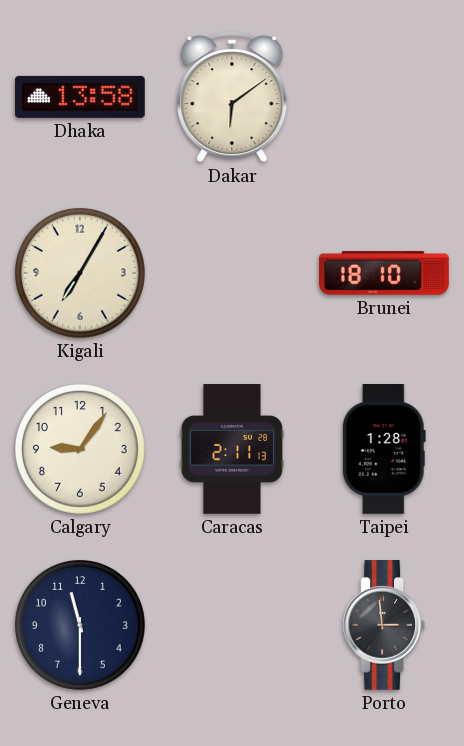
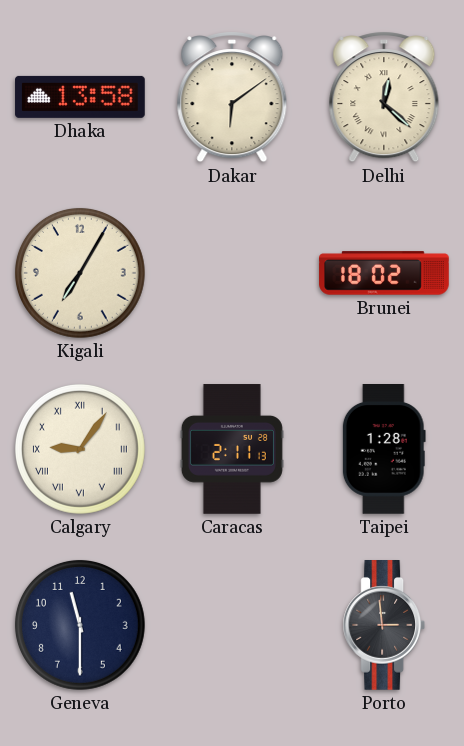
Delhi: none -> 12:22
Brunei: 18:10 -> 18:02
Calgary numerals: Arabic -> Roman
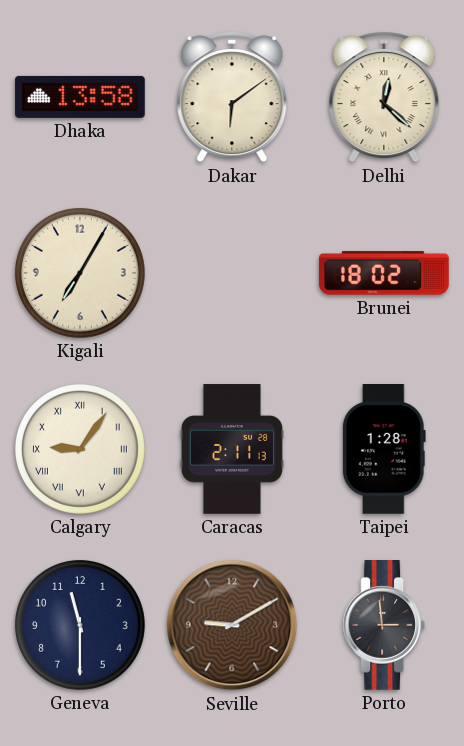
Seville: none -> 9:10
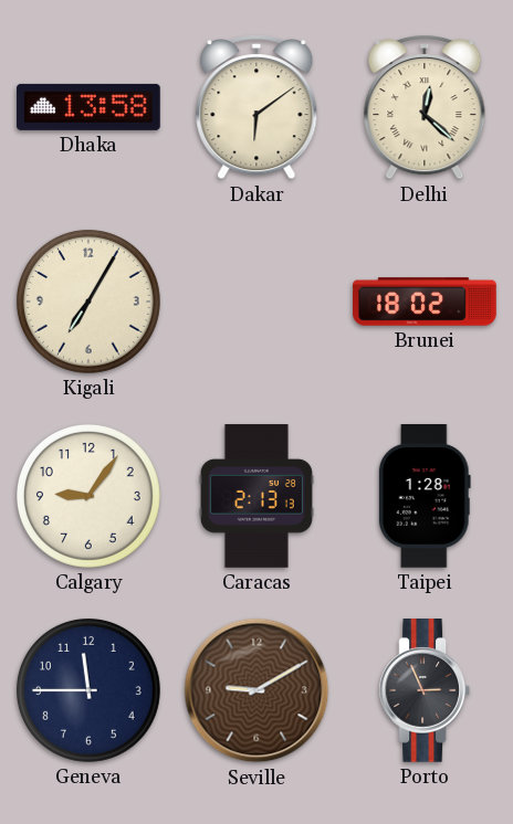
Calgary numerals: Roman -> Arabic
Caracas: 2:11 -> 2:13
Geneva: 11:30 -> 11:45
Porto: 2:59 -> 2:56
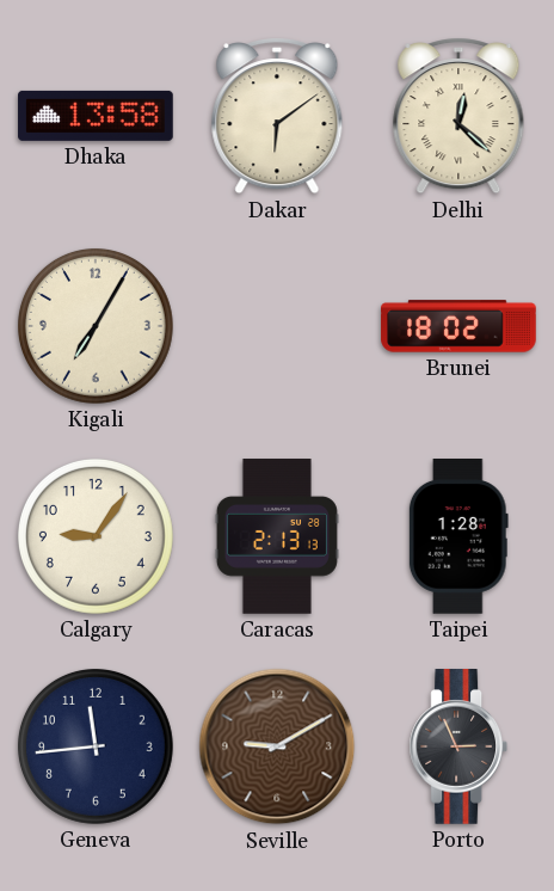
Geneva: 11:45 -> 11:44
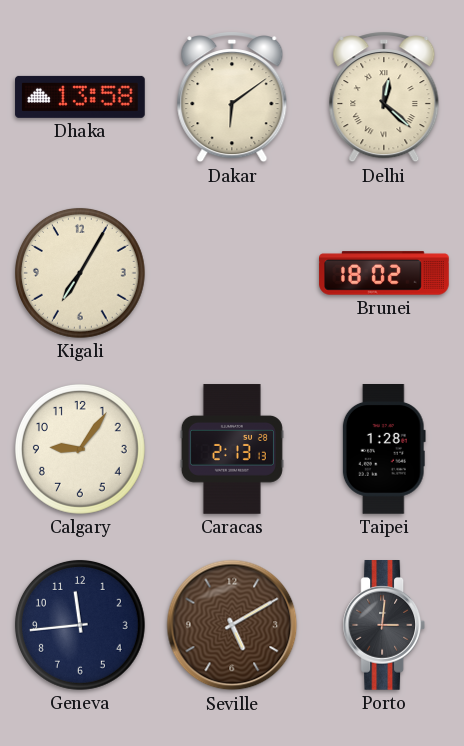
Seville: 9:10 -> 5:10
Porto: 2:56 -> 3:01
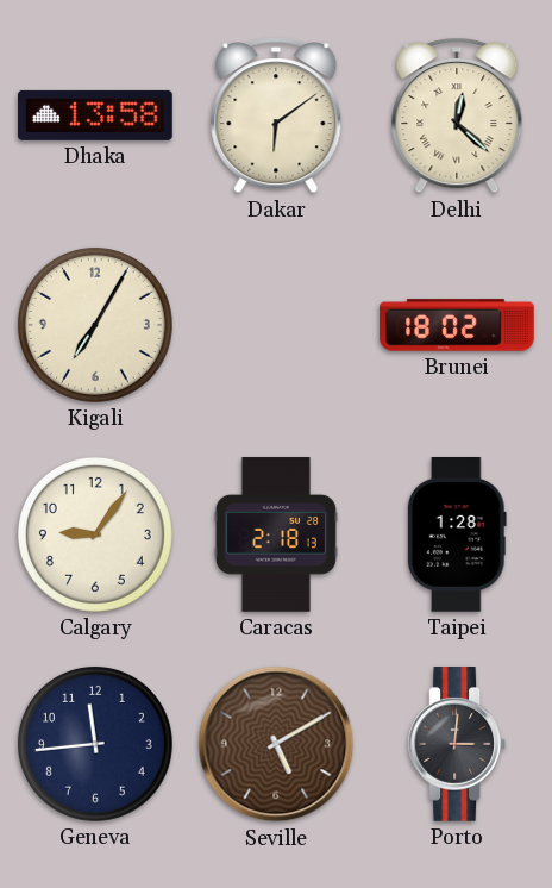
Caracas: 2:13 -> 2:18
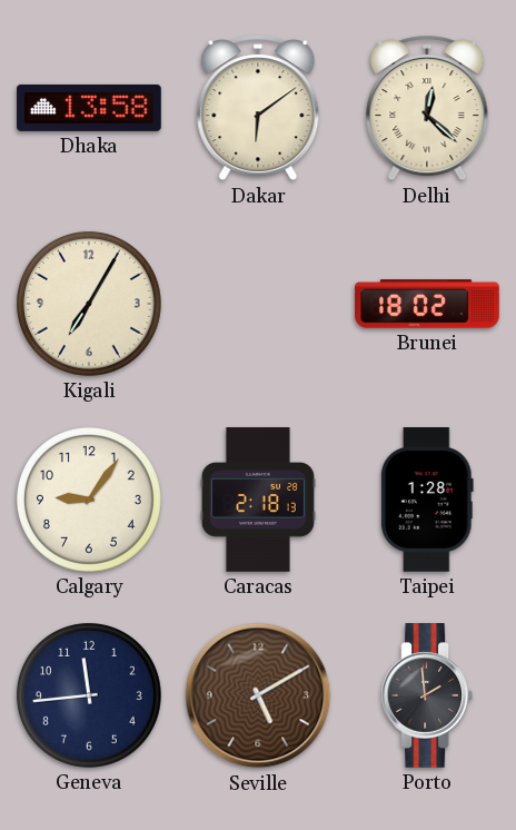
Porto: 3:01 -> 1:59
